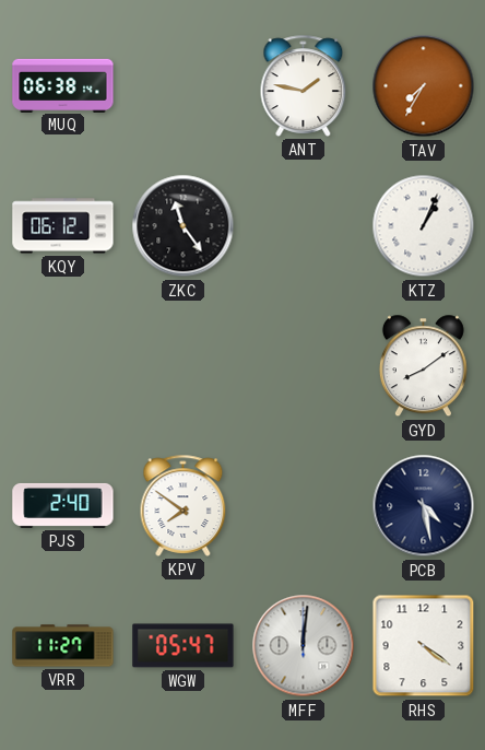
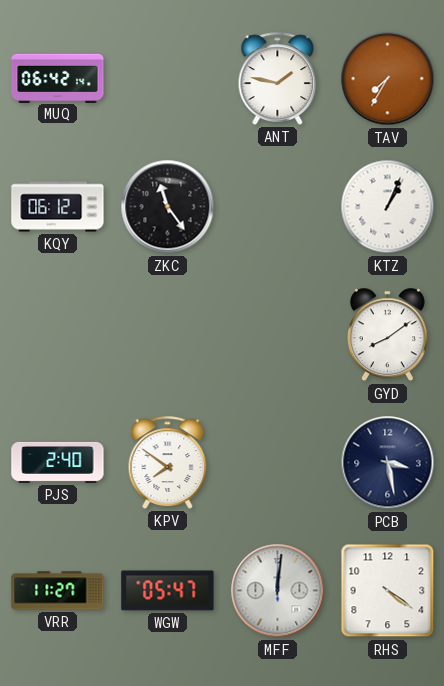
MUQ: 06:38 -> 06:42
PCB: 4:28 -> 3:28
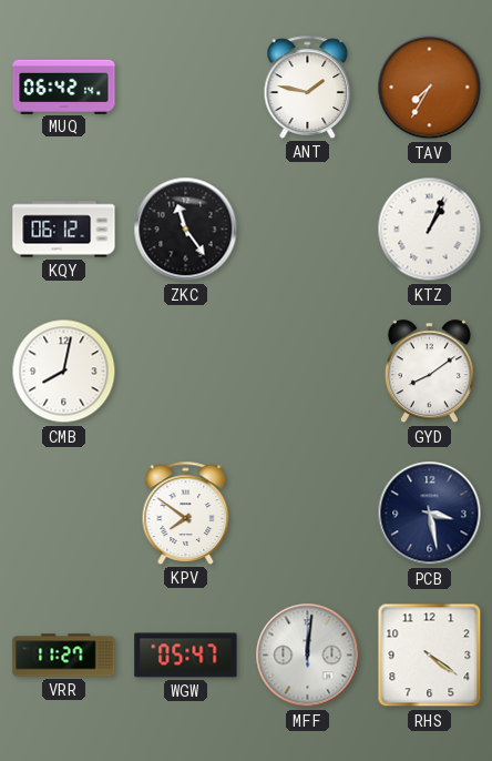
CMB: none -> 8:02
PJS: 2:40 -> none
